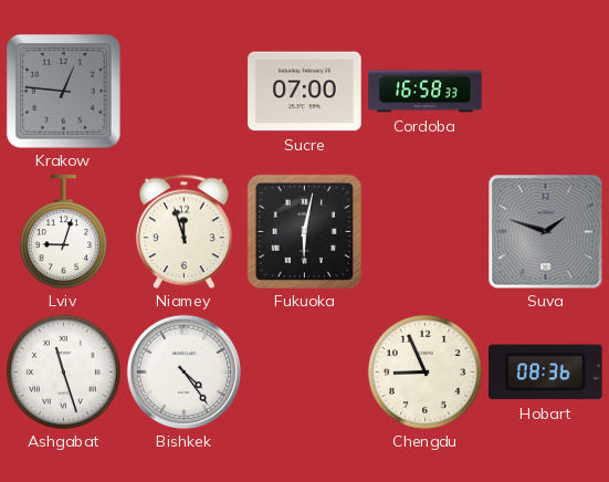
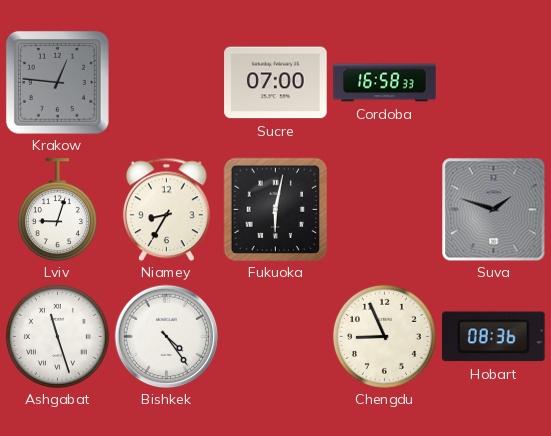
Niamey: 11:57 -> 8:35
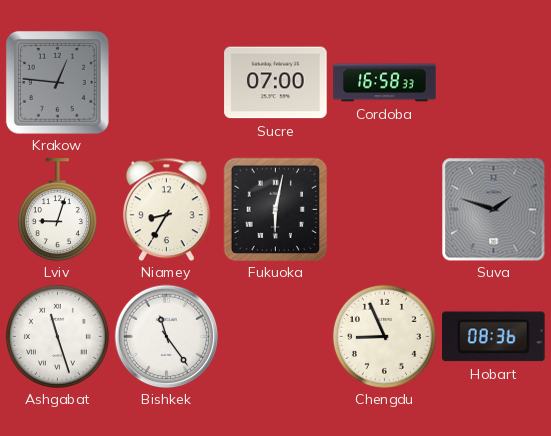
Bishkek: 4:24 -> 11:24
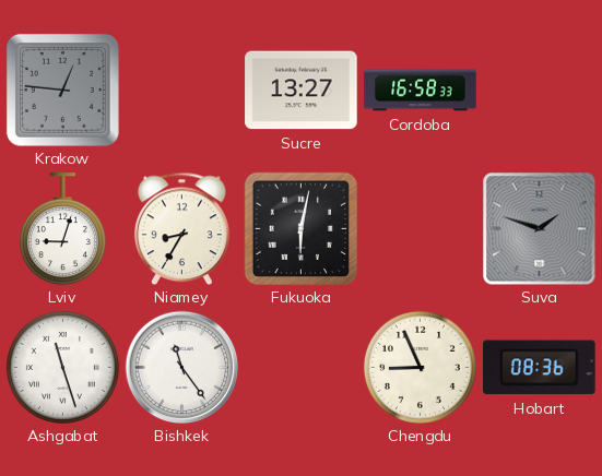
Sucre: 07:00 -> 13:27
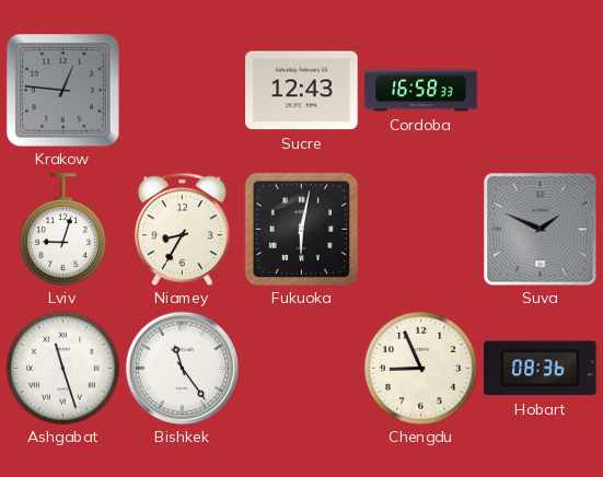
Sucre: 13:27 -> 12:43
Suva: 1:48 -> 1:49
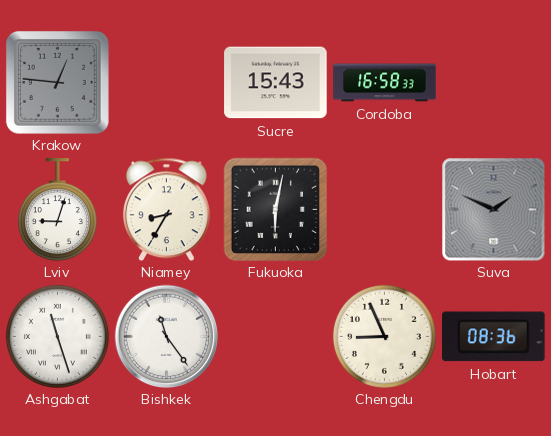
Sucre: 12:43 -> 15:43
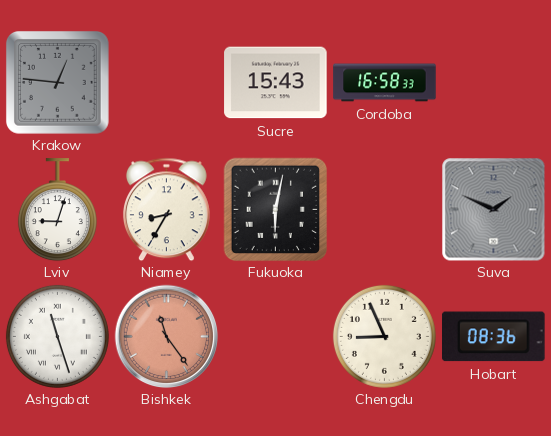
Bishkek dial: white -> salmon
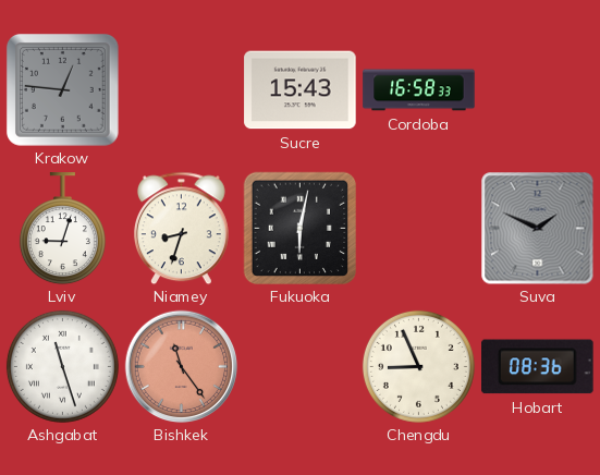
Niamey: 8:35 -> 8:33
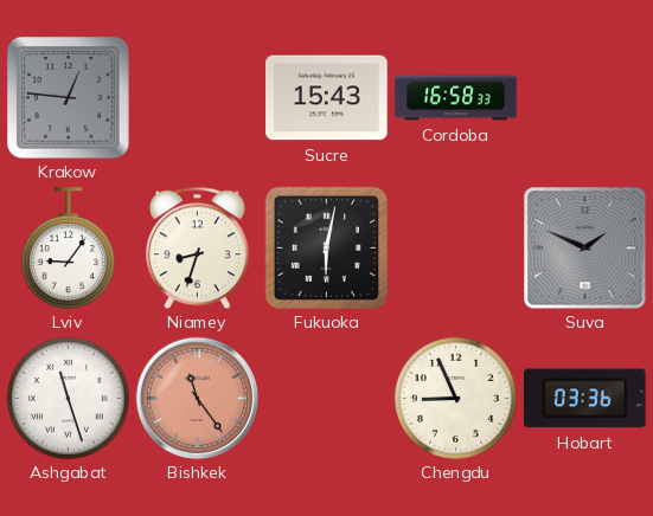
Lviv: 9:03 -> 9:06
Hobart: 08:36 -> 03:36
